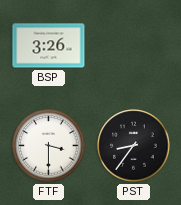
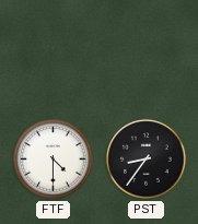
BSP: 3:26 -> none
FTF: 3:30 -> 4:30
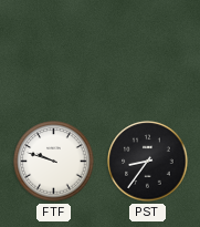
FTF: 4:30 -> 9:48
